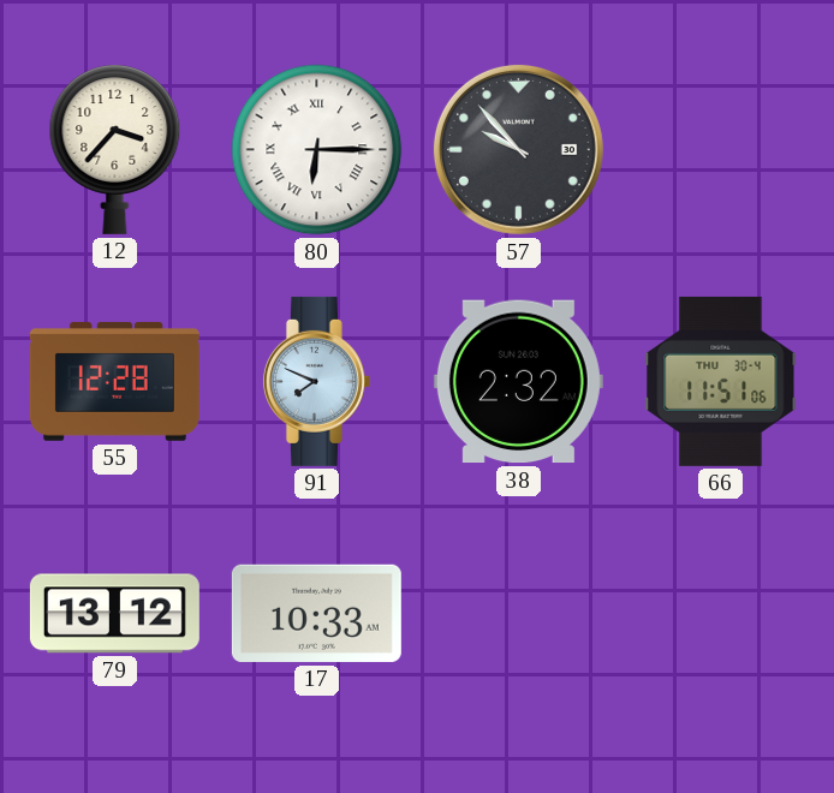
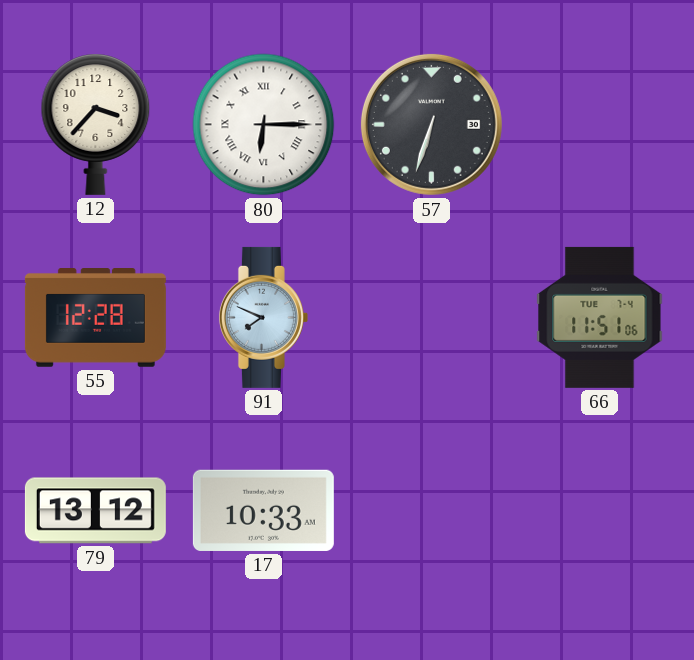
57: 9:53 -> 6:33
38: 2:32 -> none
66 date: THU 30-4 -> TUE 7-4
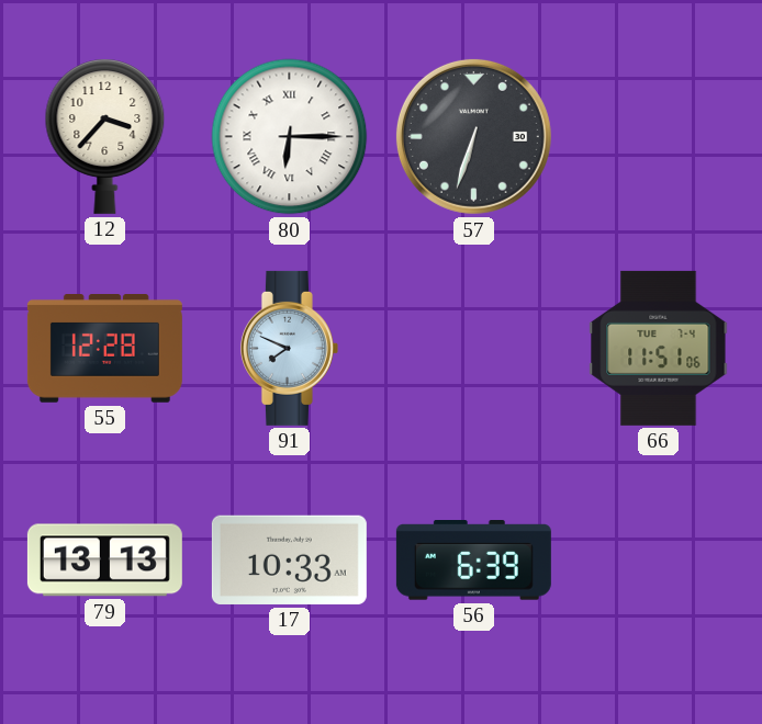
79: 13:12 -> 13:13
56: none -> 6:39
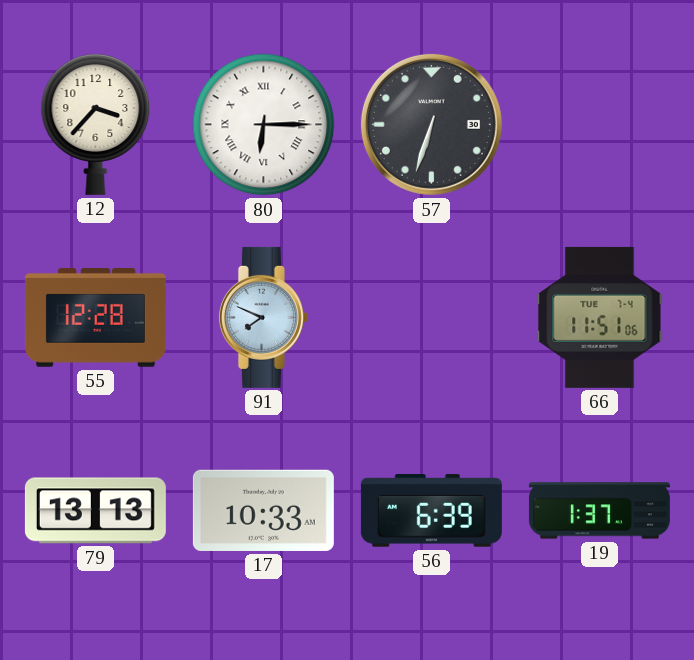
19: none -> 1:37
